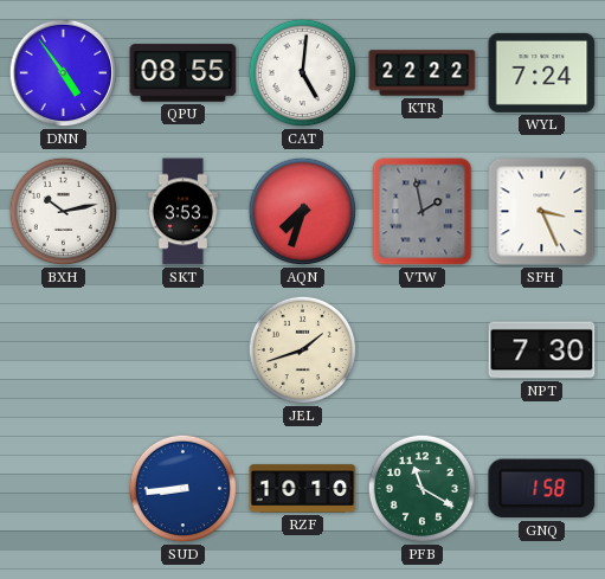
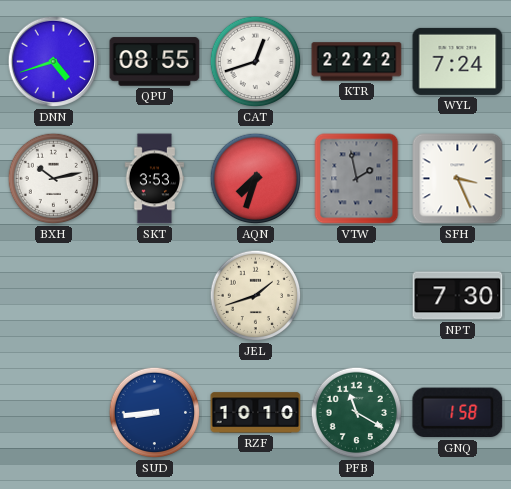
DNN: 4:54 -> 4:42
CAT: 5:01 -> 12:42
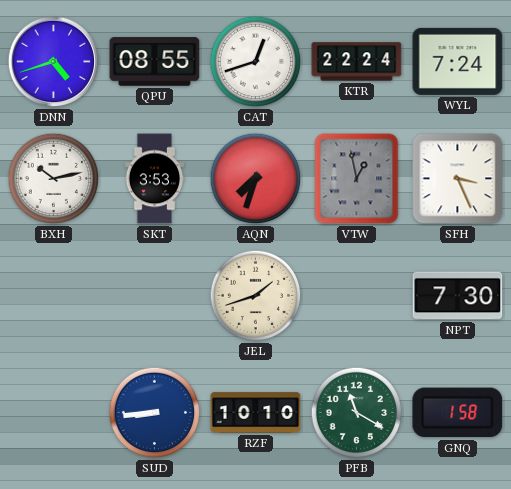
KTR: 22:22 -> 22:24
VTW: 1:58 -> 12:58
